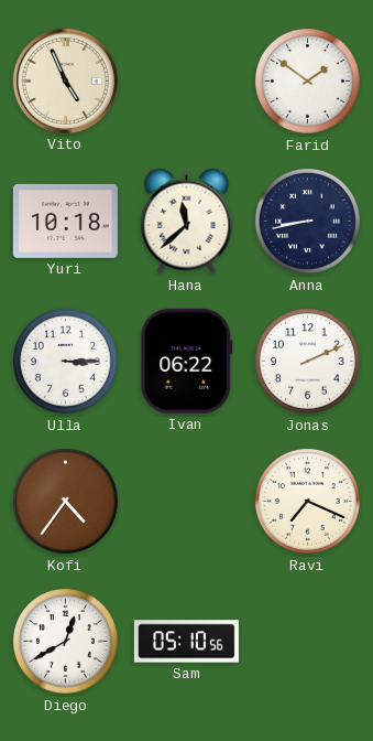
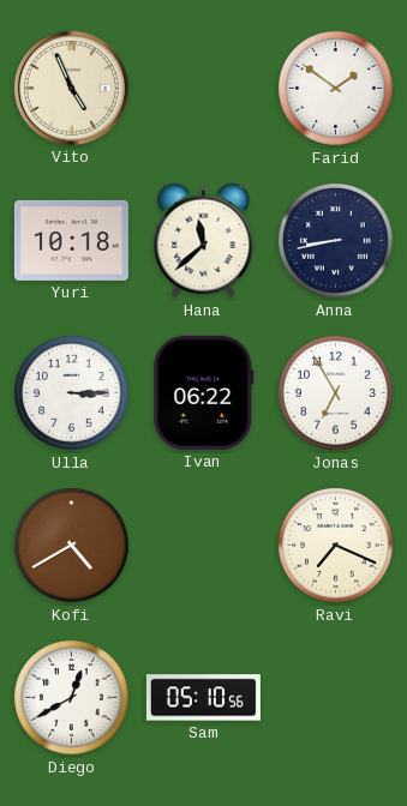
Jonas: 2:11 -> 6:55
Kofi: 4:36 -> 4:40
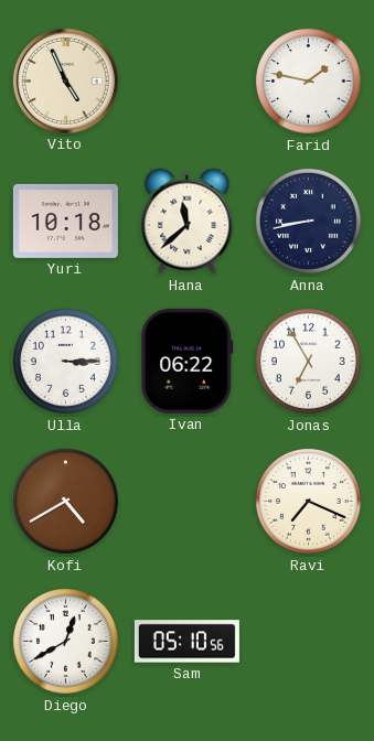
Farid: 1:51 -> 1:47
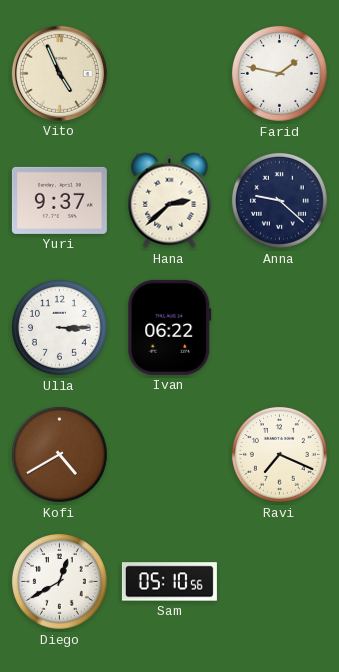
Yuri: 10:18 -> 9:37
Hana: 11:38 -> 2:38
Anna: 8:43 -> 9:22
Jonas: 6:55 -> none
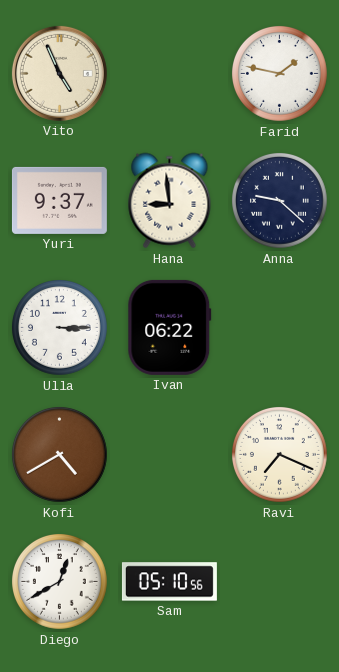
Hana: 2:38 -> 8:59
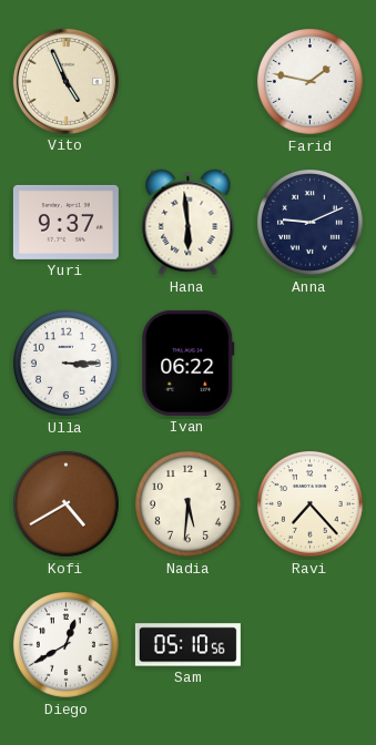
Hana: 8:59 -> 5:59
Anna: 9:22 -> 9:11
Nadia: none -> 5:31
Ravi: 7:19 -> 7:23
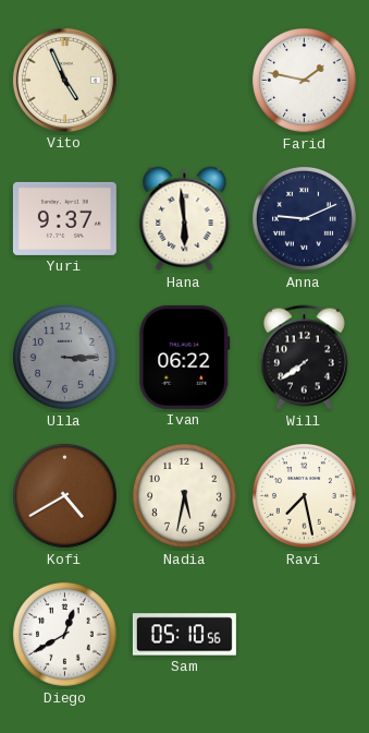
Ulla dial: white -> grey
Will: none -> 7:39
Nadia: 5:31 -> 5:32
Ravi: 7:23 -> 7:28
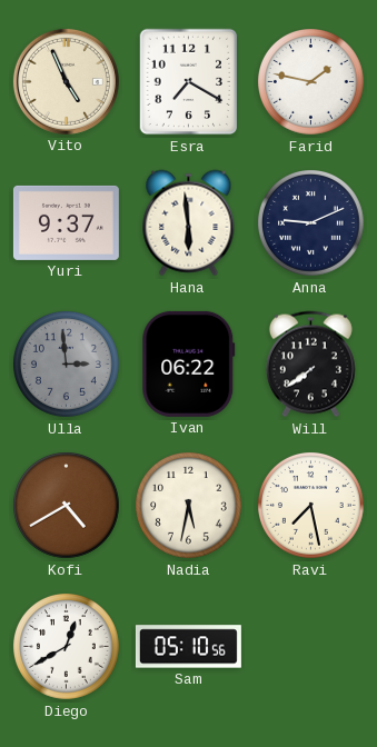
Esra: none -> 7:20
Ulla: 3:15 -> 2:59
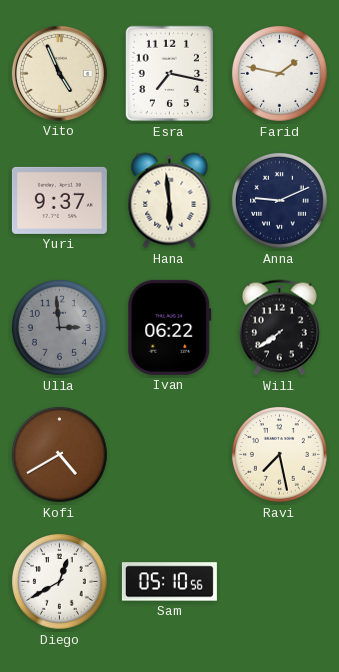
Esra: 7:20 -> 7:17
Nadia: 5:32 -> none
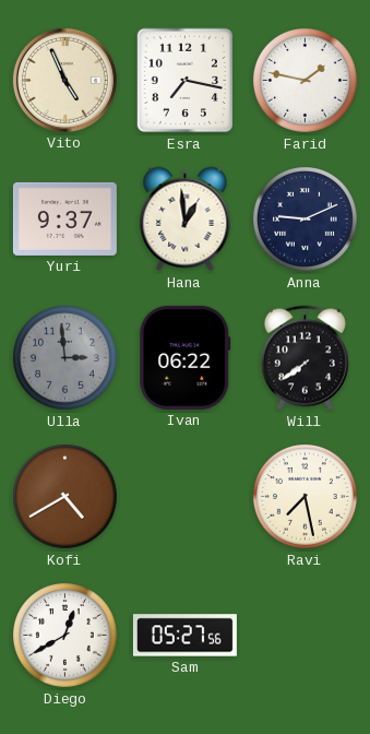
Hana: 5:59 -> 12:59
Sam: 05:10 -> 05:27
